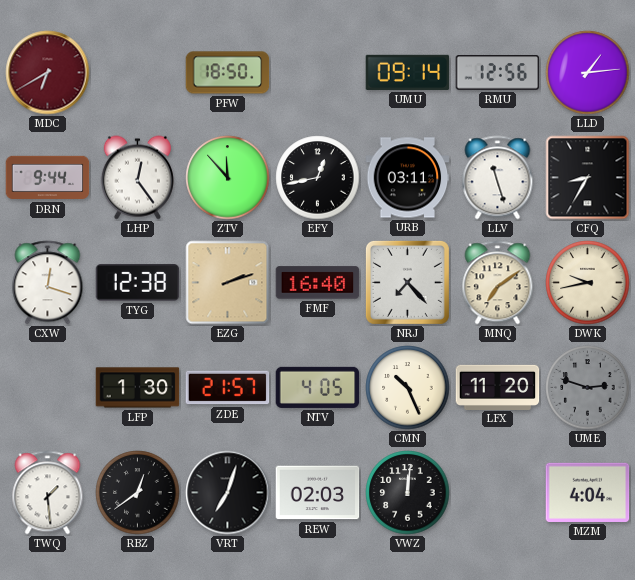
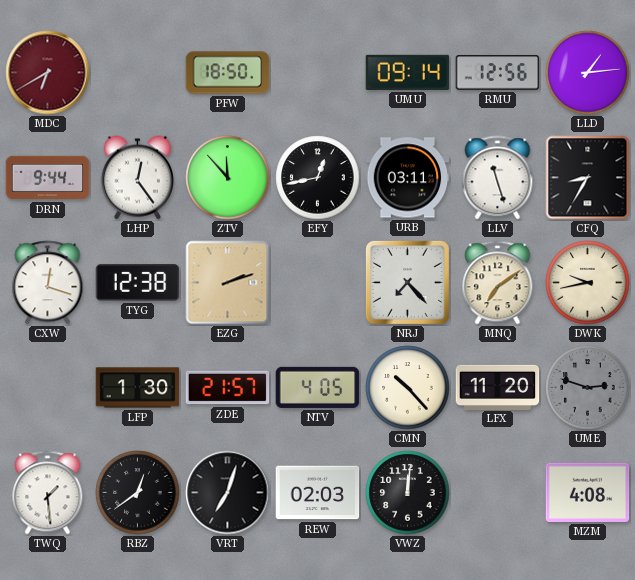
FMF: 16:40 -> none
CMN: 10:26 -> 10:23
MZM: 4:04 -> 4:08
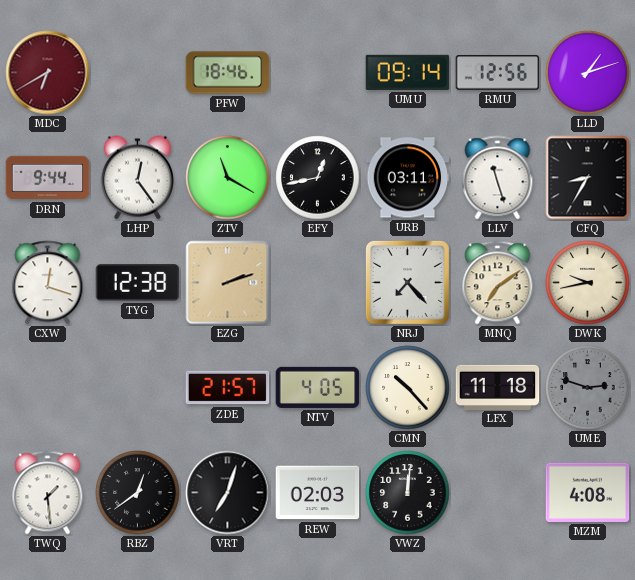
PFW: 18:50 -> 18:46
LLD: 1:14 -> 1:12
ZTV: 11:53 -> 11:20
LFP: 1:30 -> none
LFX: 11:20 -> 11:18
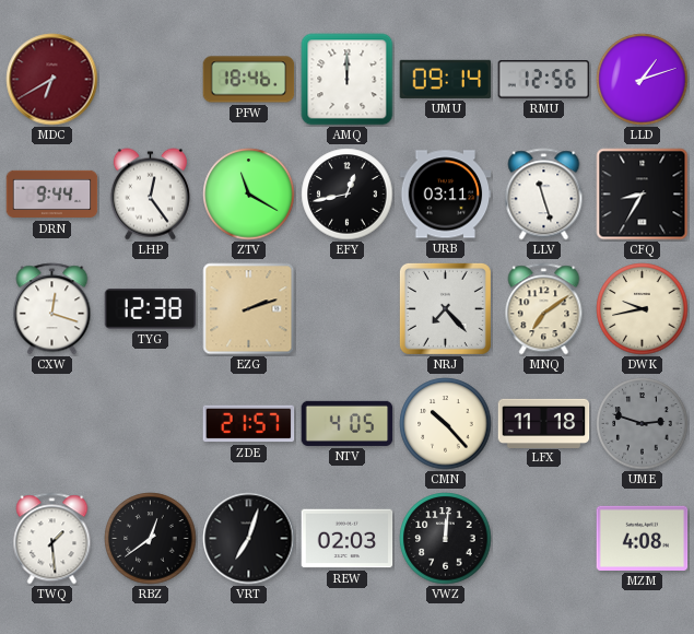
AMQ: none -> 12:00
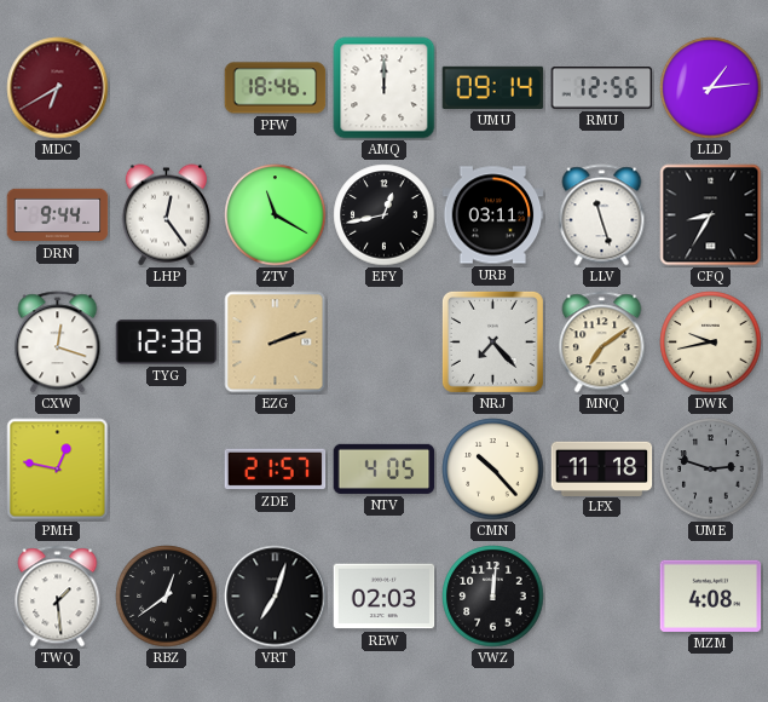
LLD: 1:12 -> 1:14
PMH: none -> 12:47
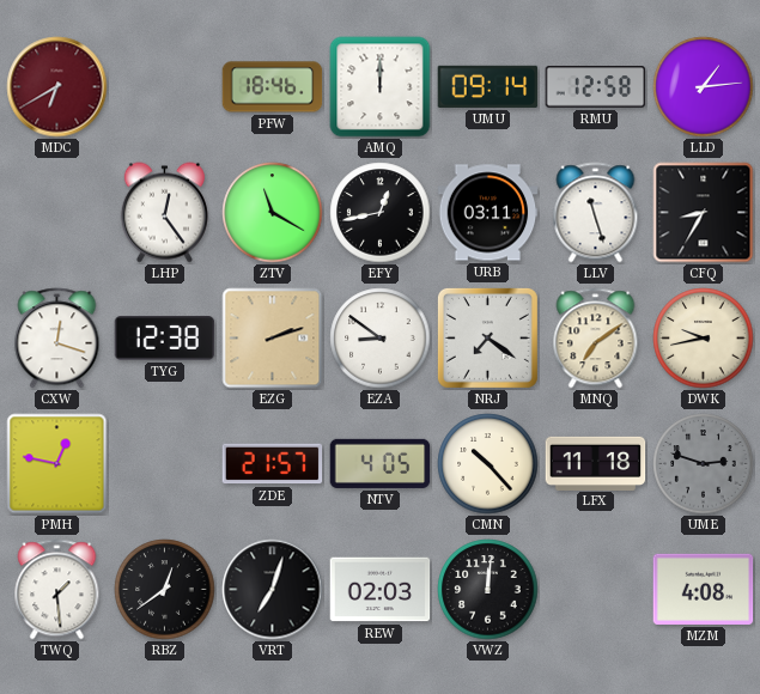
RMU: 12:56 -> 12:58
DRN: 9:44 -> none
EZA: none -> 8:51
NRJ: 7:23 -> 7:21
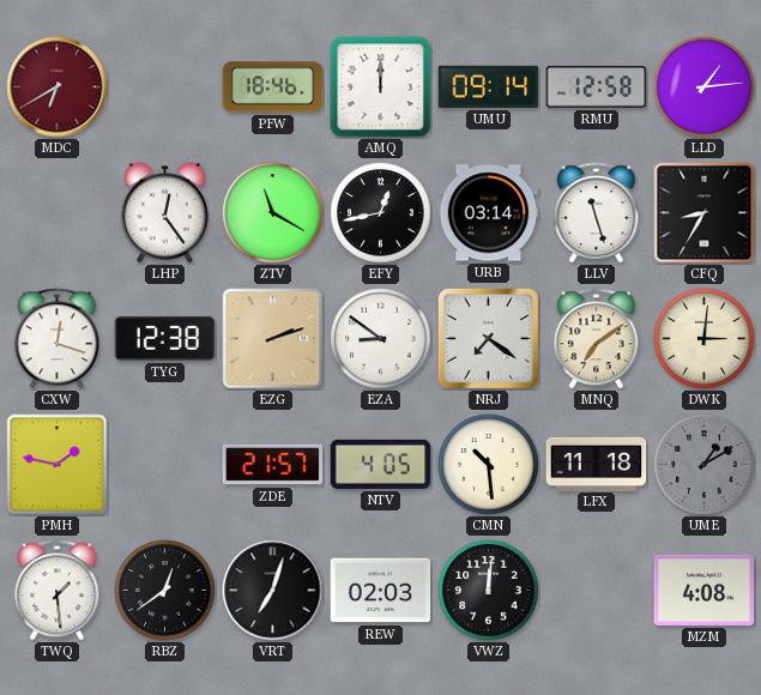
URB: 03:11 -> 03:14
DWK: 9:43 -> 3:01
PMH: 12:47 -> 1:47
CMN: 10:23 -> 10:29
UME: 2:48 -> 1:10
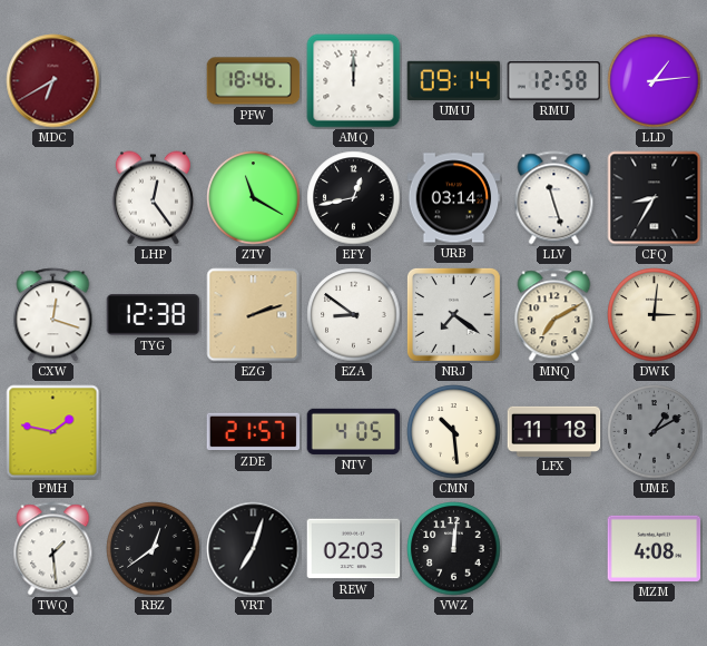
MNQ: 7:09 -> 7:10
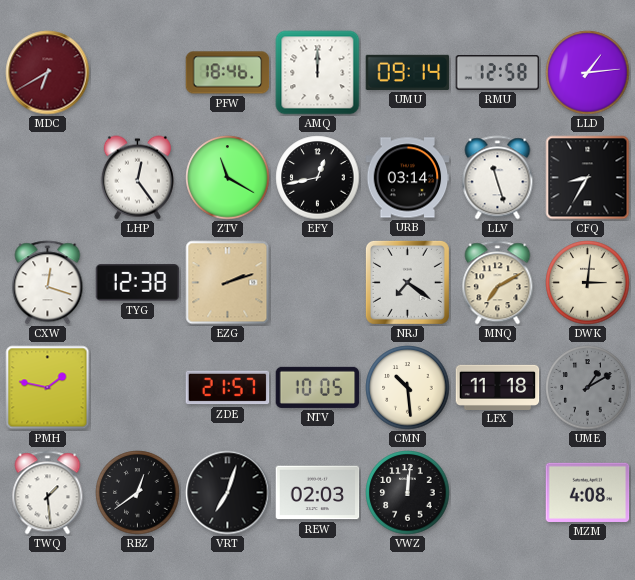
EZA: 8:51 -> none
NTV: 4:05 -> 10:05
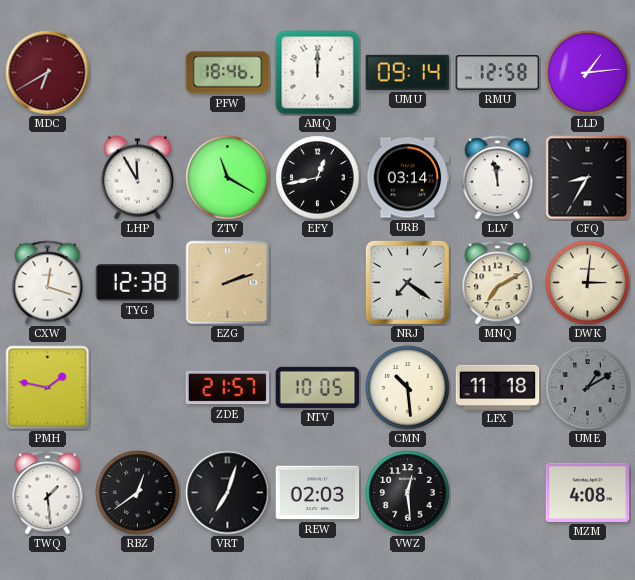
LHP: 12:24 -> 11:55
LLV: 11:27 -> 11:58
VWZ: 12:01 -> 12:29
